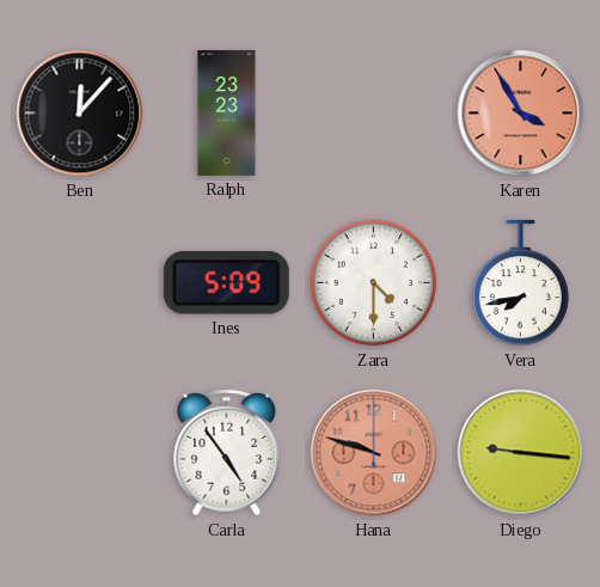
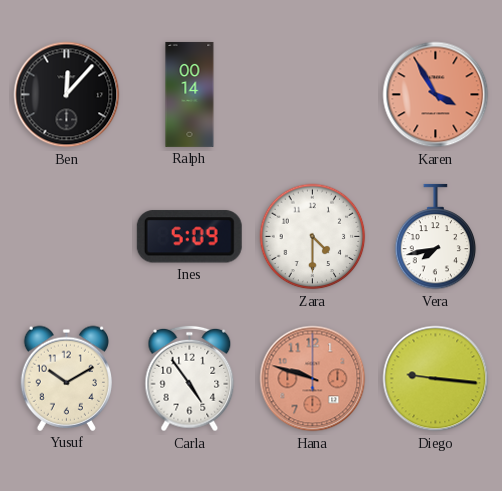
Ralph: 23:23 -> 00:14
Yusuf: none -> 10:10
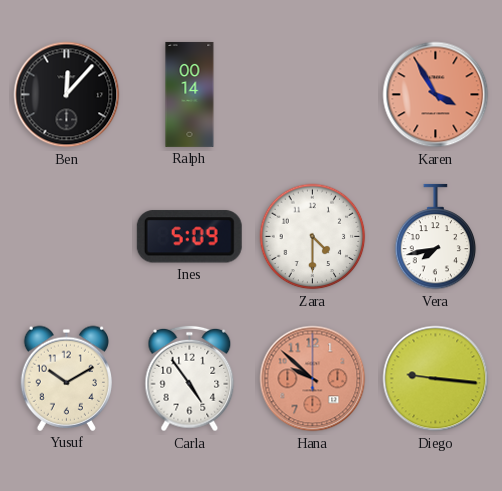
Hana: 9:48 -> 9:52
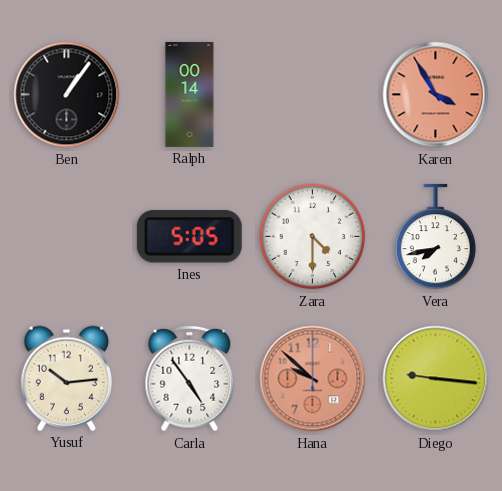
Ben: 12:07 -> 1:06
Ines: 5:09 -> 5:05
Yusuf: 10:10 -> 10:14
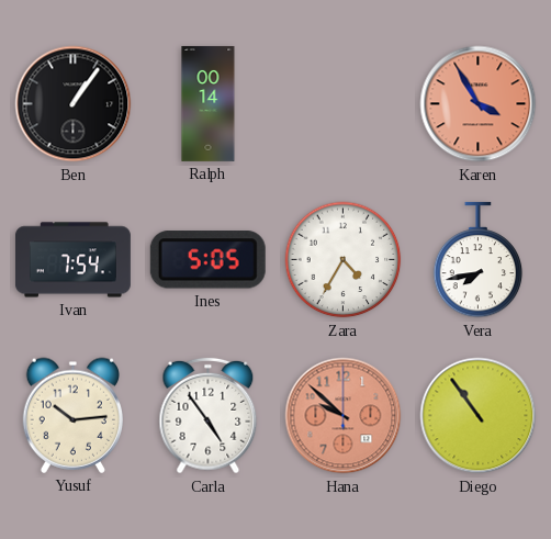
Ivan: none -> 7:54
Zara: 4:30 -> 4:35
Diego: 9:16 -> 10:54
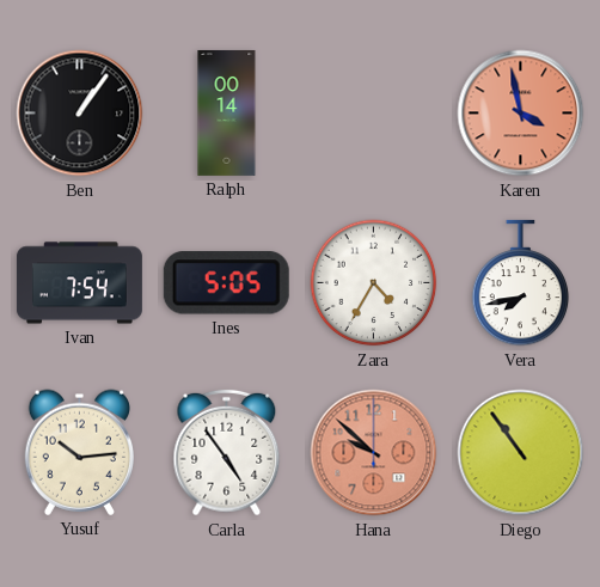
Karen: 3:55 -> 3:58
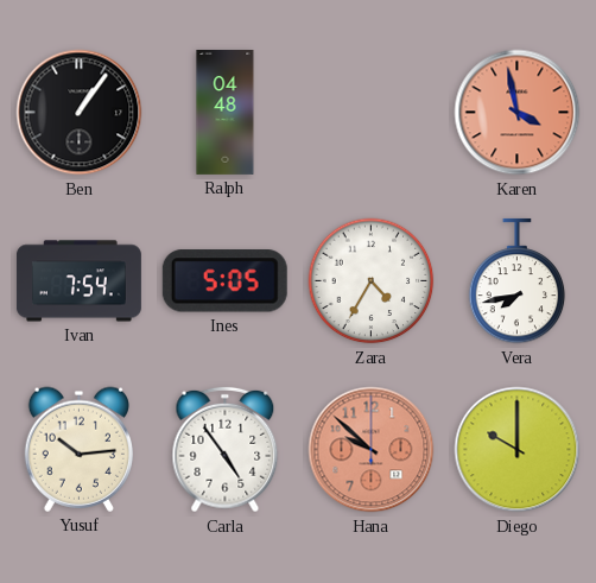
Ralph: 00:14 -> 04:48
Diego: 10:54 -> 10:00
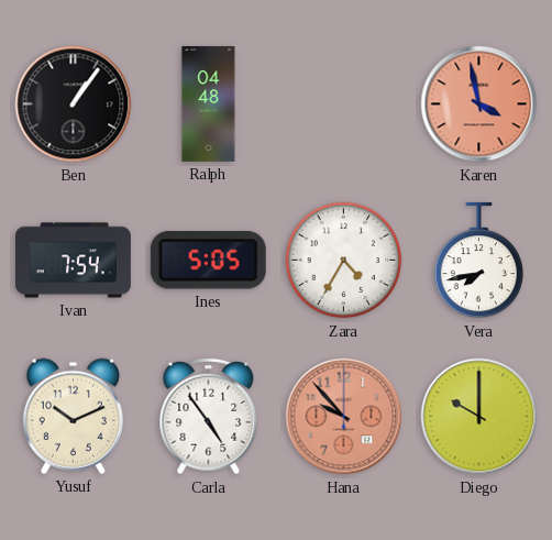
Yusuf: 10:14 -> 10:11
Hana: 9:52 -> 9:53
